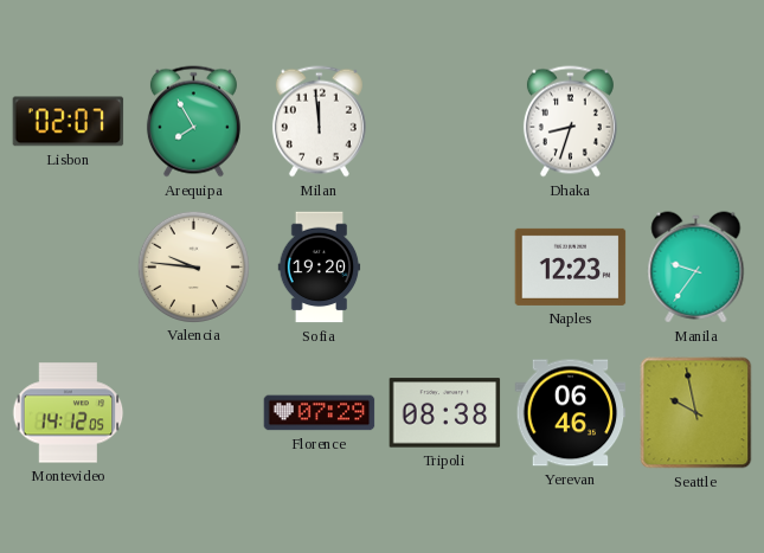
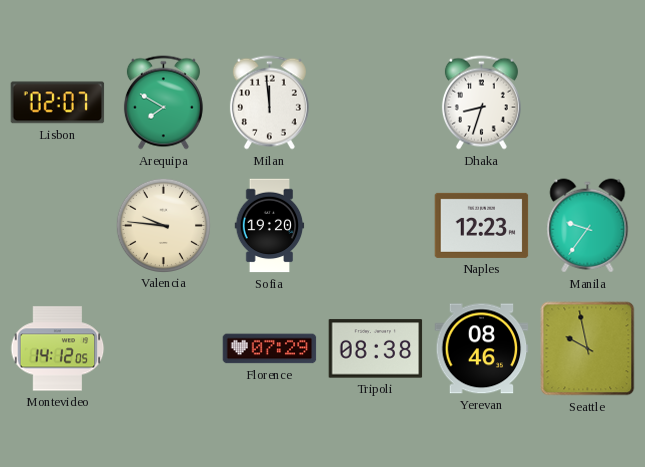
Arequipa: 7:55 -> 7:50
Yerevan: 06:46 -> 08:46
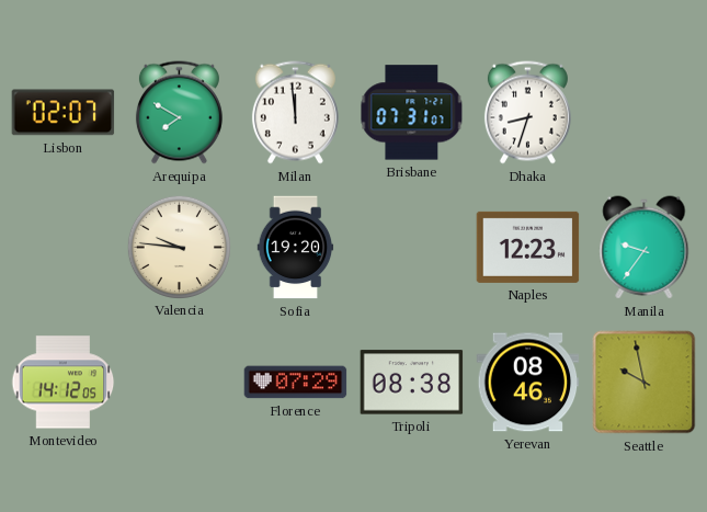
Brisbane: none -> 07:31
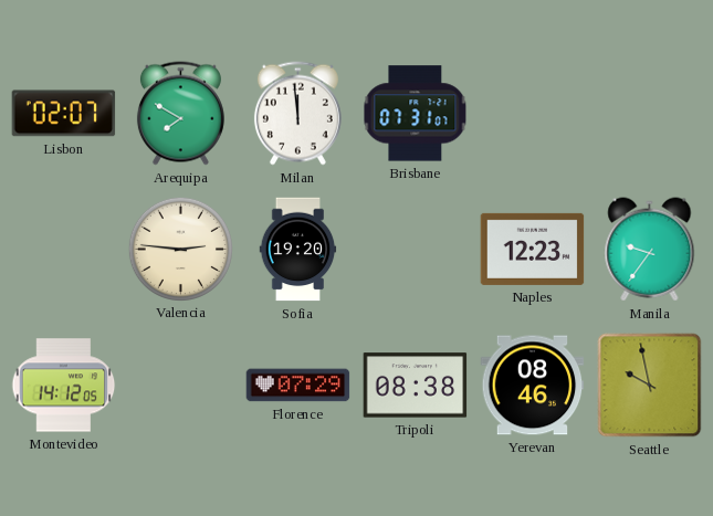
Dhaka: 8:33 -> none
Valencia: 9:46 -> 2:46
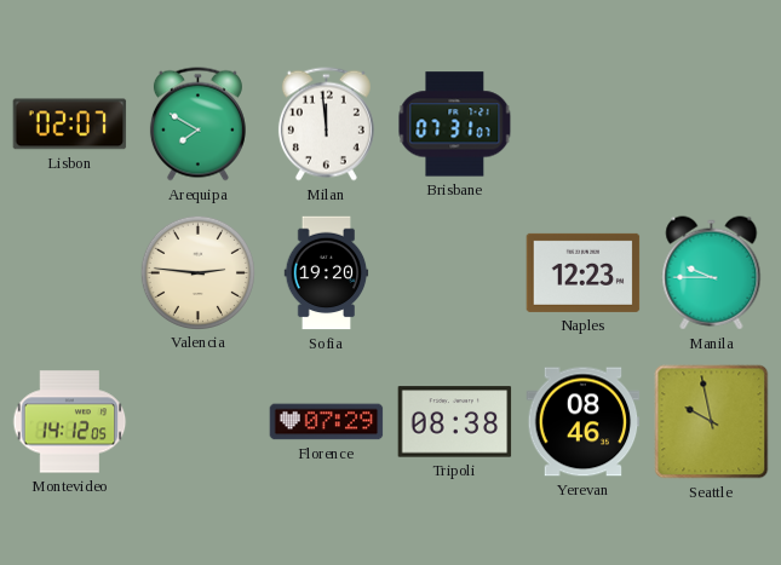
Manila: 9:36 -> 9:45
